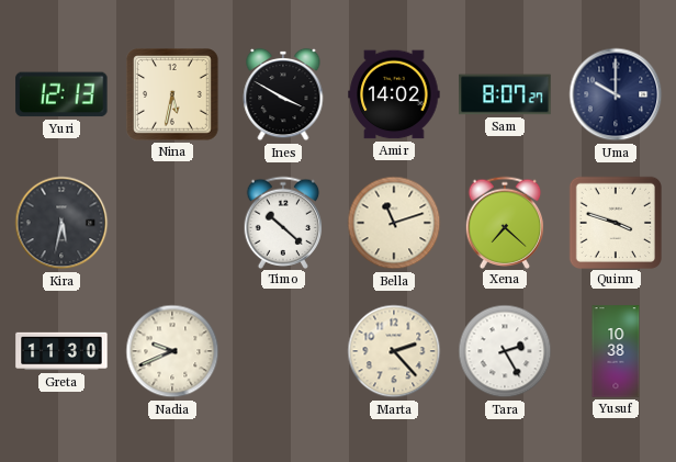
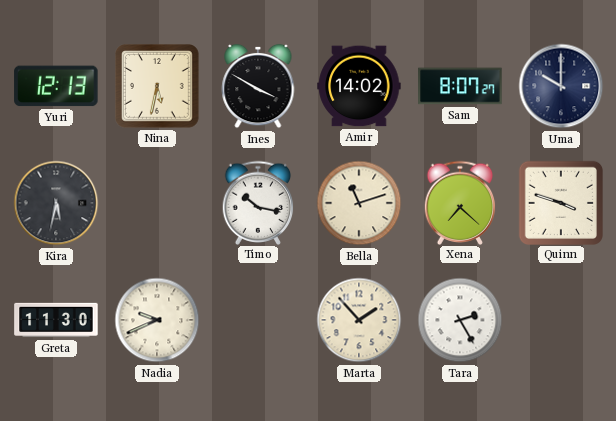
Timo: 10:22 -> 10:17
Marta: 2:23 -> 1:53
Yusuf: 10:38 -> none
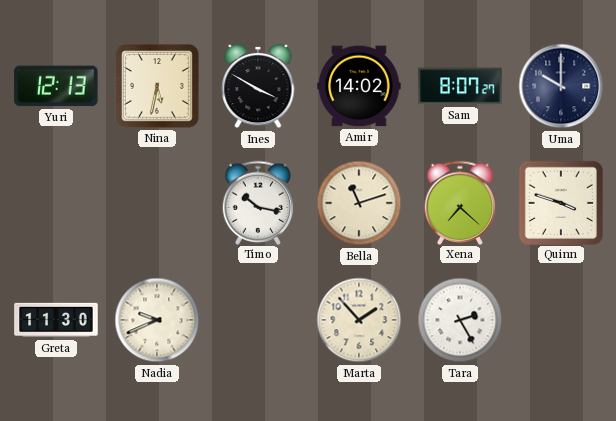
Kira: 5:32 -> none
